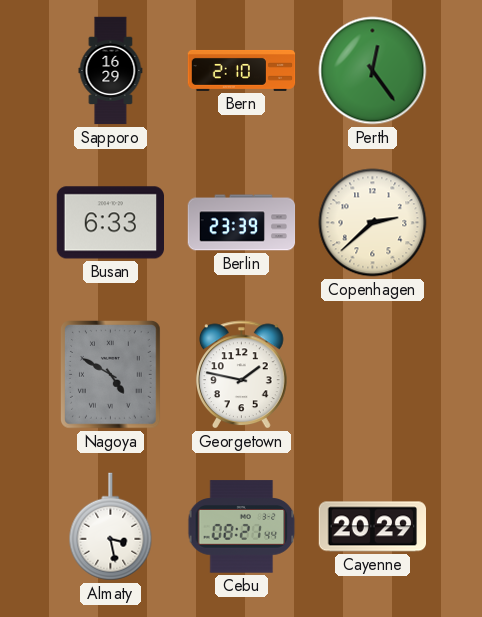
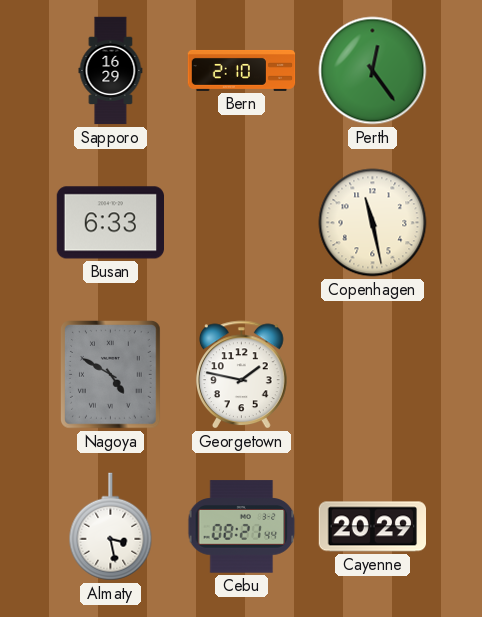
Berlin: 23:39 -> none
Copenhagen: 2:38 -> 11:28
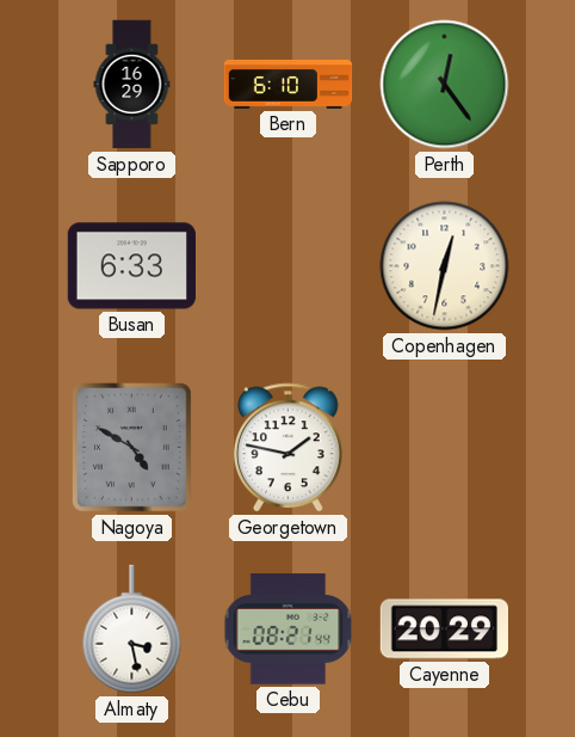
Bern: 2:10 -> 6:10
Copenhagen: 11:28 -> 12:32
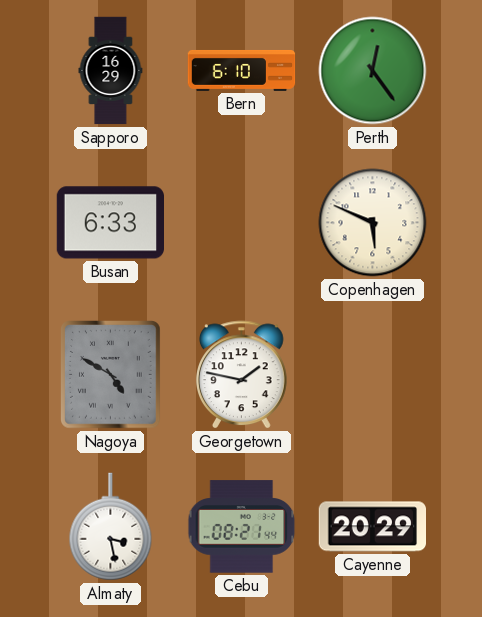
Copenhagen: 12:32 -> 5:49
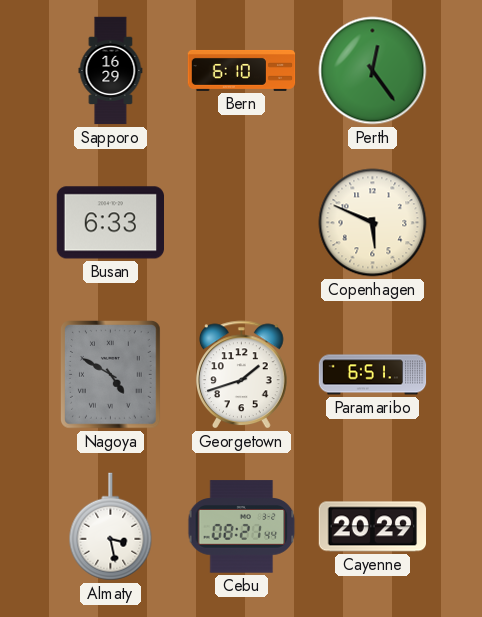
Georgetown: 1:47 -> 1:42
Paramaribo: none -> 6:51
